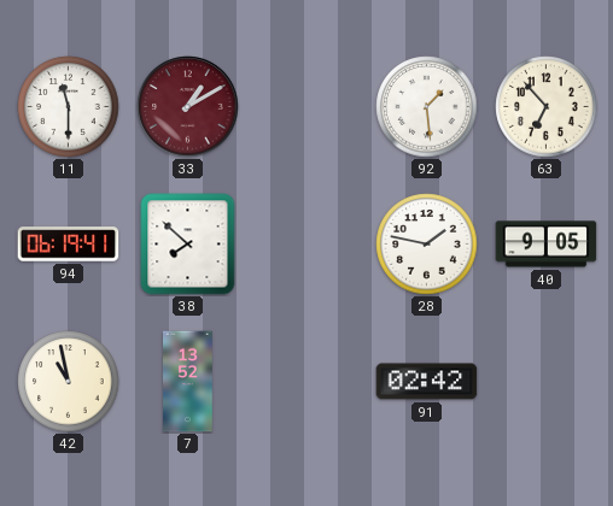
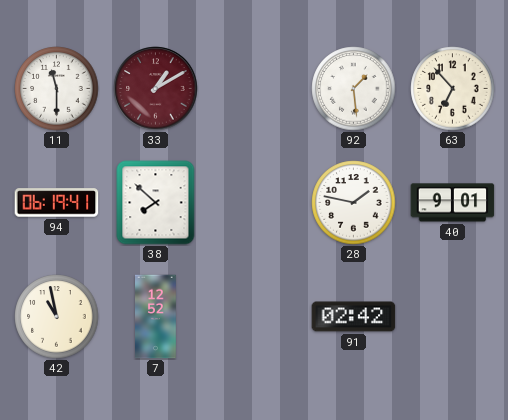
40: 9:05 -> 9:01
7: 13:52 -> 12:52
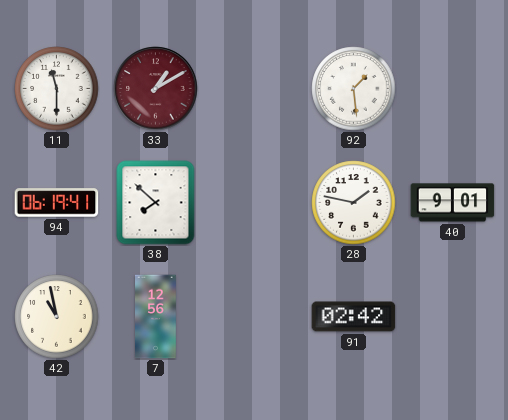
63: 6:53 -> none
7: 12:52 -> 12:56
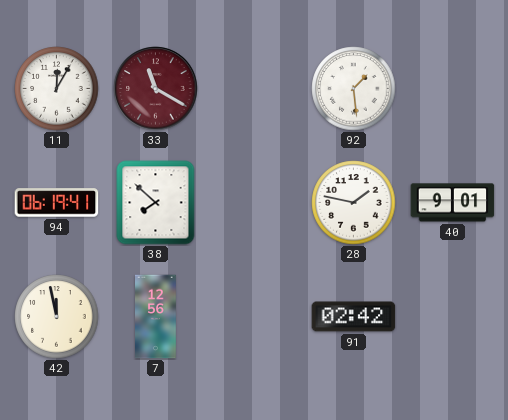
11: 11:30 -> 12:05
33: 1:10 -> 11:20
42: 10:58 -> 11:58
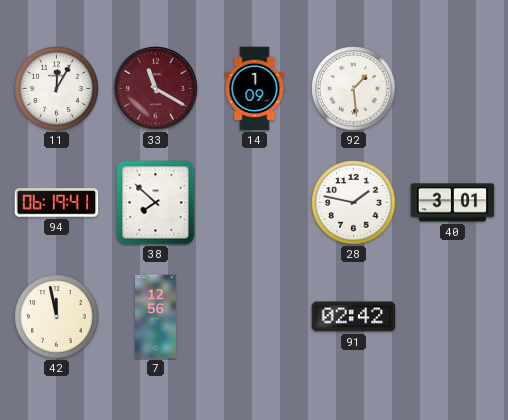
14: none -> 1:09
40: 9:01 -> 3:01
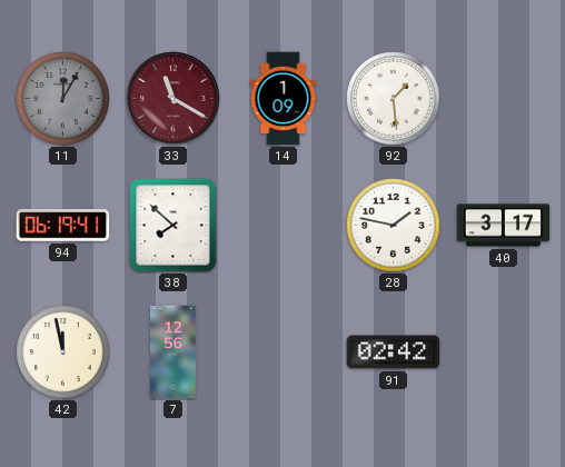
11 dial: white -> grey
40: 3:01 -> 3:17
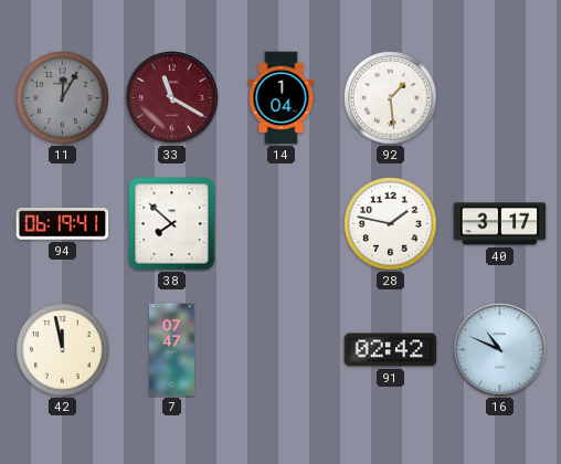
14: 1:09 -> 1:04
7: 12:56 -> 07:47
16: none -> 10:49
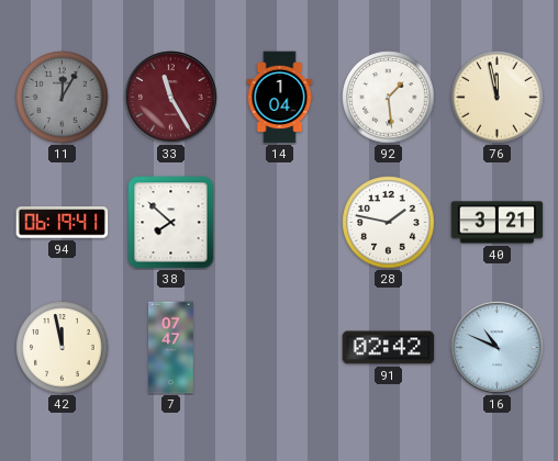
33: 11:20 -> 11:25
76: none -> 11:58
40: 3:17 -> 3:21
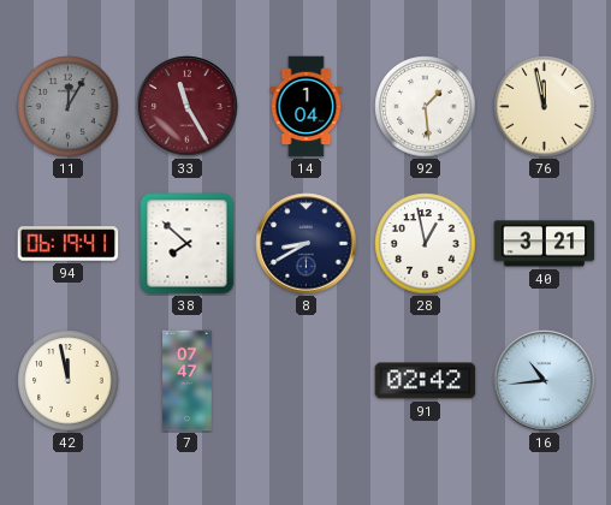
8: none -> 8:40
28: 1:47 -> 12:58
16: 10:49 -> 10:44
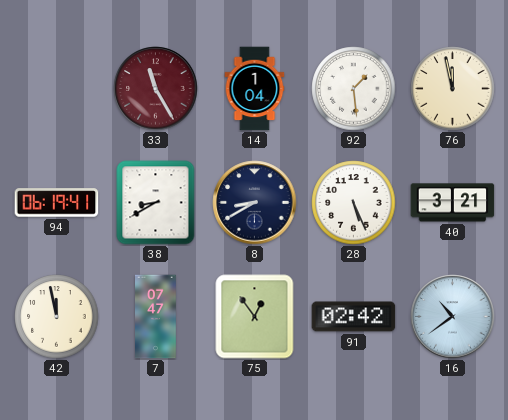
11: 12:05 -> none
38: 7:52 -> 8:40
28: 12:58 -> 5:26
75: none -> 12:54
16: 10:44 -> 10:39
